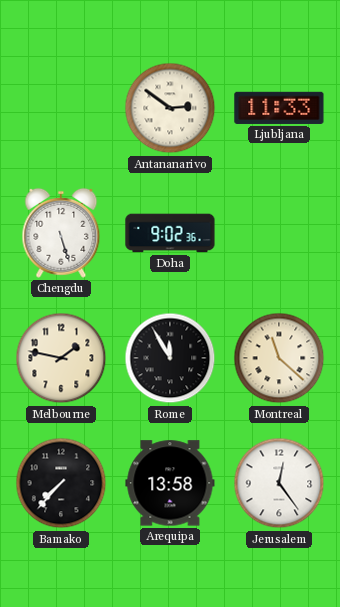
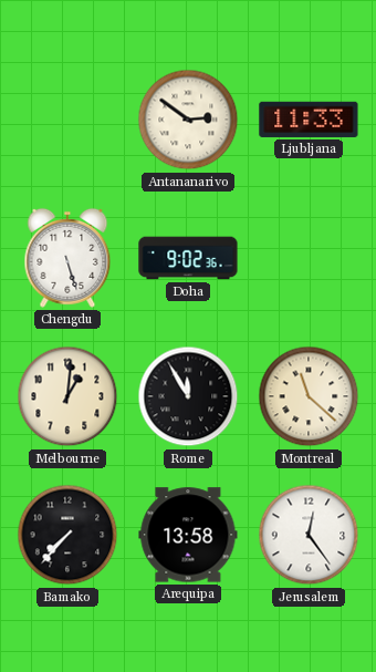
Melbourne: 1:47 -> 1:01
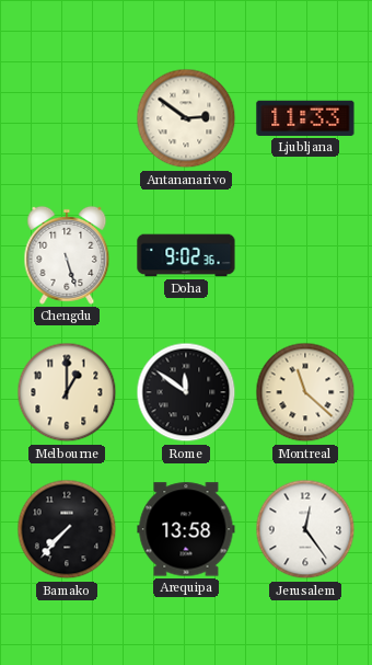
Melbourne: 1:01 -> 1:00
Rome: 11:55 -> 11:51
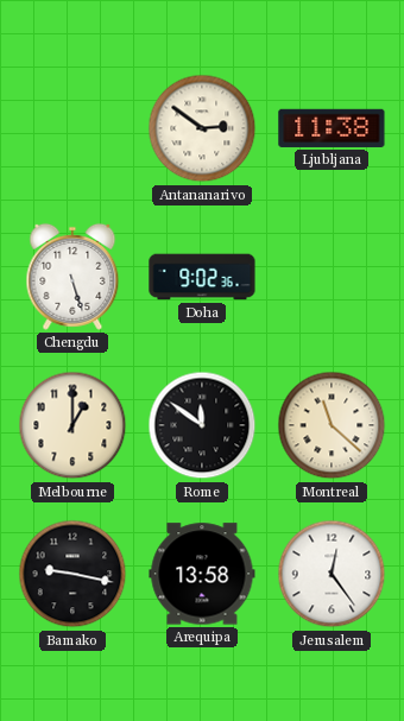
Ljubljana: 11:33 -> 11:38
Bamako: 7:37 -> 9:17
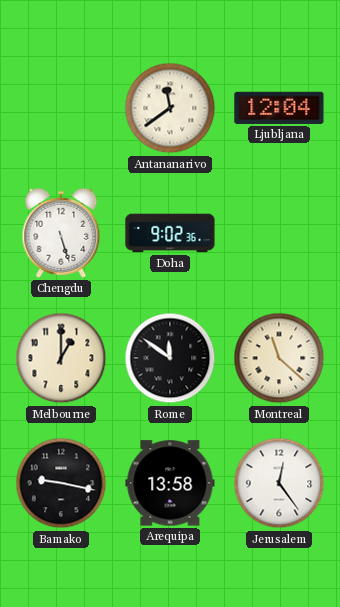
Antananarivo: 2:51 -> 11:39
Ljubljana: 11:38 -> 12:04
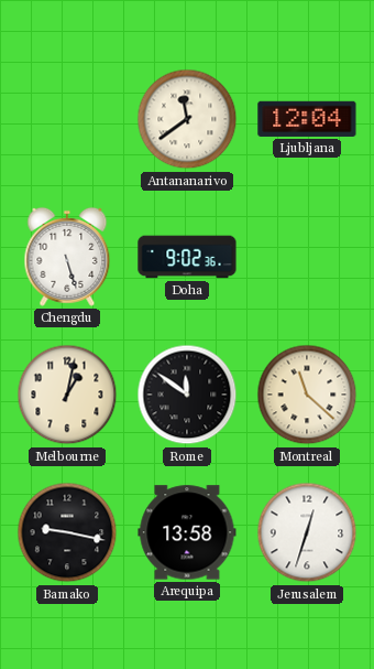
Melbourne: 1:00 -> 1:02
Jerusalem: 12:24 -> 12:33
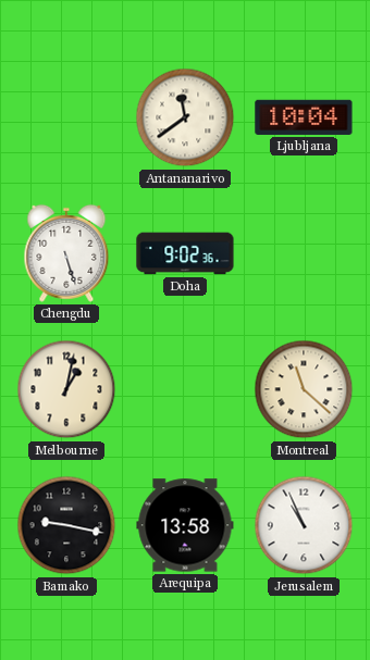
Ljubljana: 12:04 -> 10:04
Rome: 11:51 -> none
Jerusalem: 12:33 -> 10:56
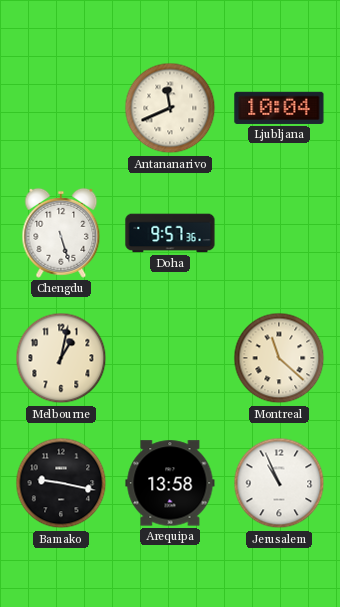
Antananarivo: 11:39 -> 11:41
Doha: 9:02 -> 9:57
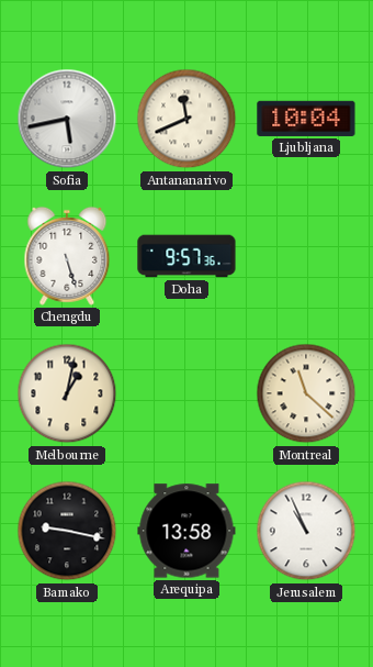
Sofia: none -> 5:43
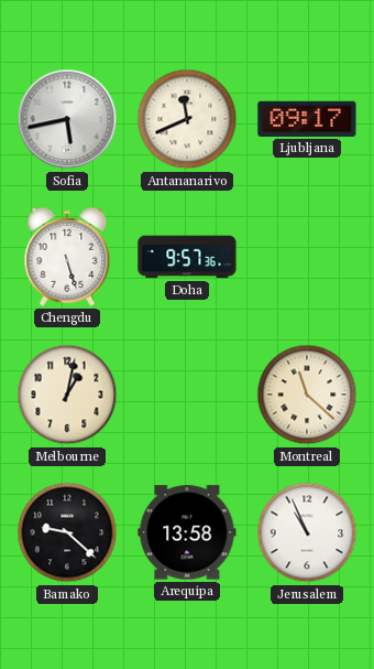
Ljubljana: 10:04 -> 09:17
Bamako: 9:17 -> 9:22
